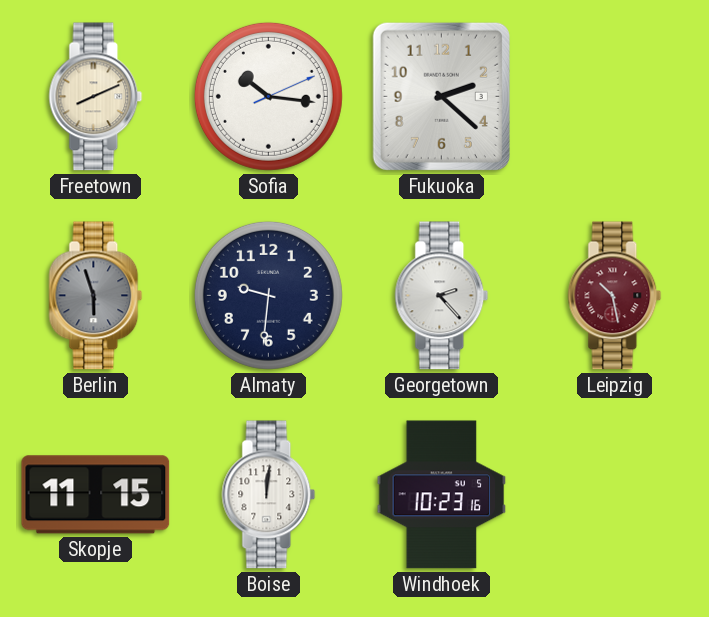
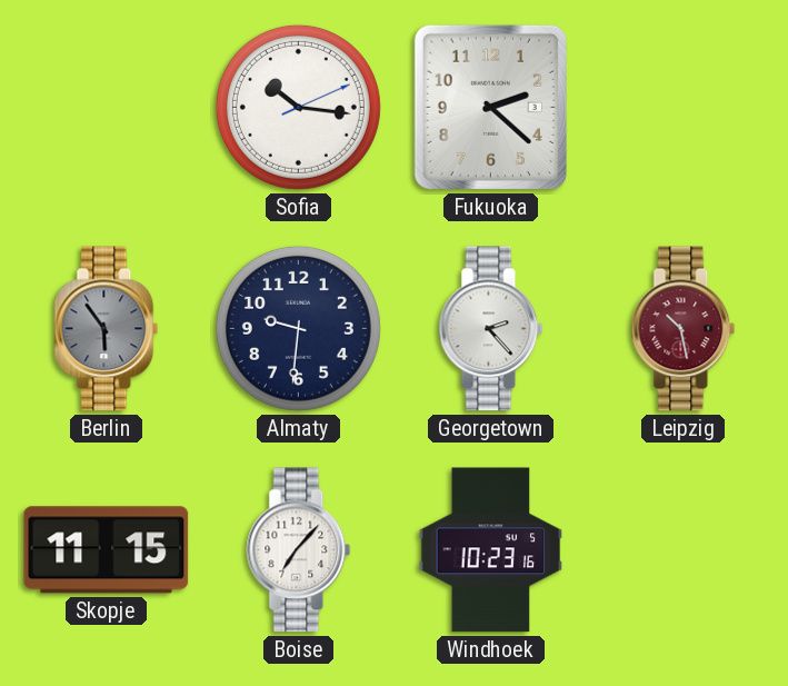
Freetown: 8:11 -> none
Berlin: 5:57 -> 5:54
Boise: 12:01 -> 7:07
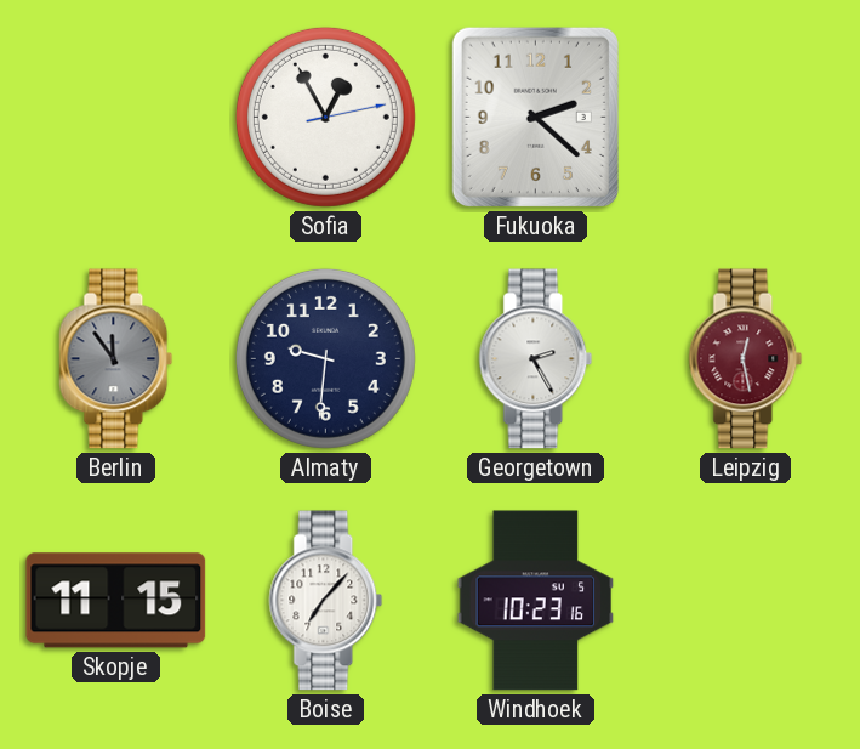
Sofia: 10:16 -> 12:55
Berlin: 5:54 -> 11:54
Georgetown: 2:23 -> 2:25
Leipzig: 10:28 -> 12:28
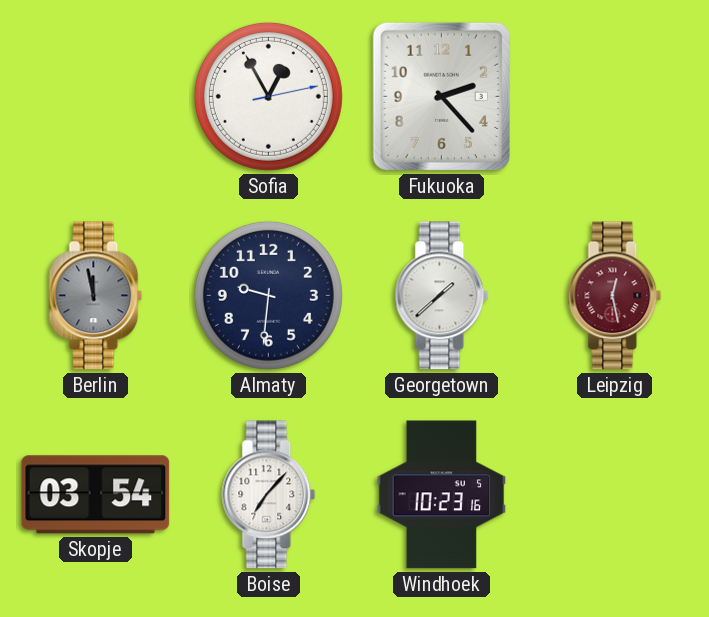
Fukuoka: 2:22 -> 2:23
Berlin: 11:54 -> 11:58
Georgetown: 2:25 -> 1:38
Skopje: 11:15 -> 03:54
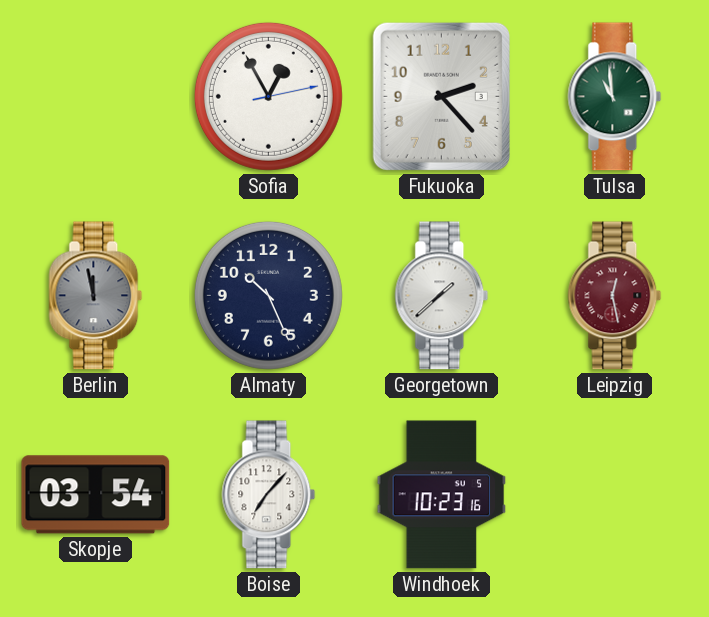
Tulsa: none -> 10:59
Almaty: 9:31 -> 10:26
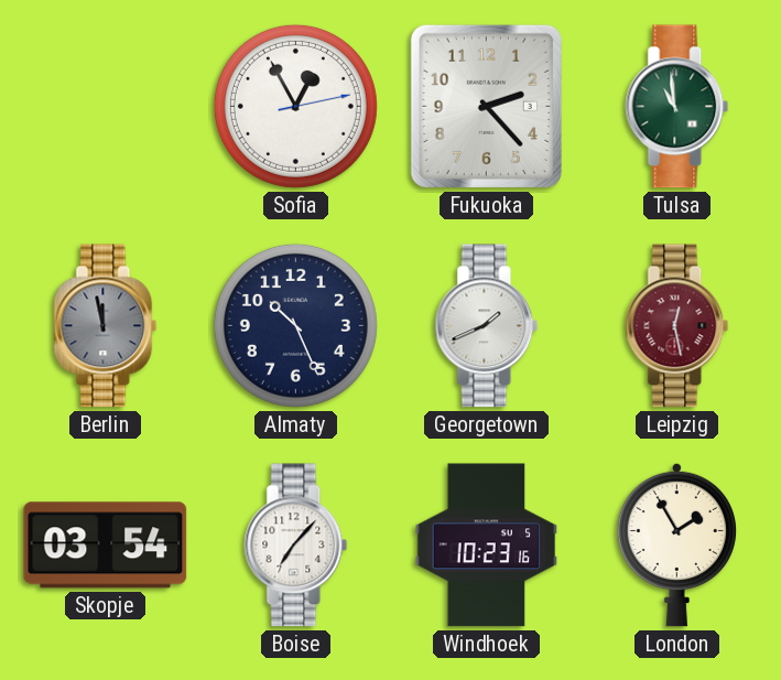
Georgetown: 1:38 -> 1:41
London: none -> 1:55
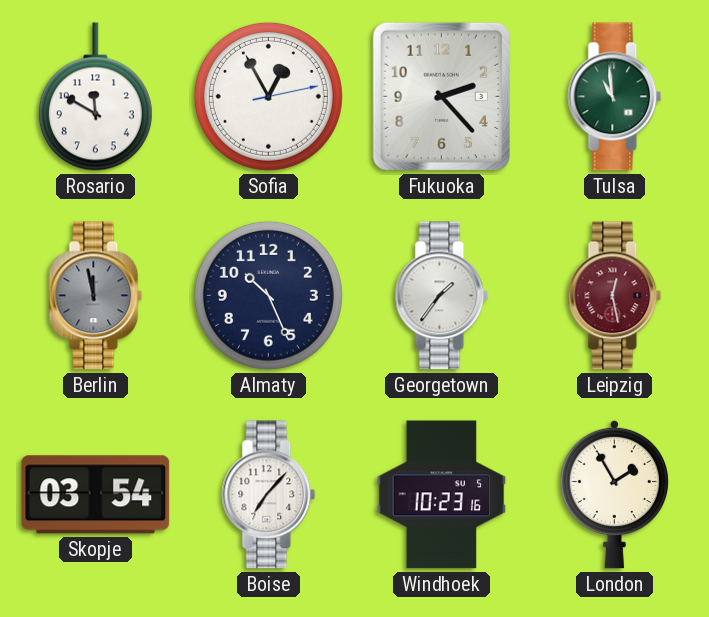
Rosario: none -> 11:50
Georgetown: 1:41 -> 1:36
